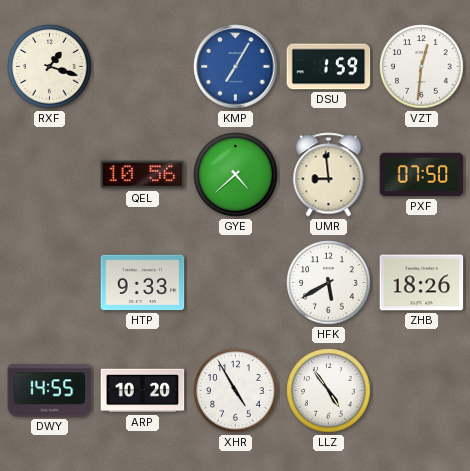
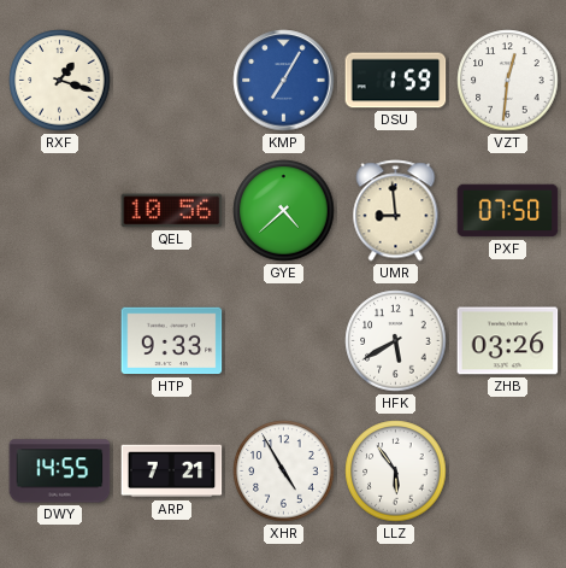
ZHB: 18:26 -> 03:26
ARP: 10:20 -> 7:21
LLZ: 4:54 -> 5:54
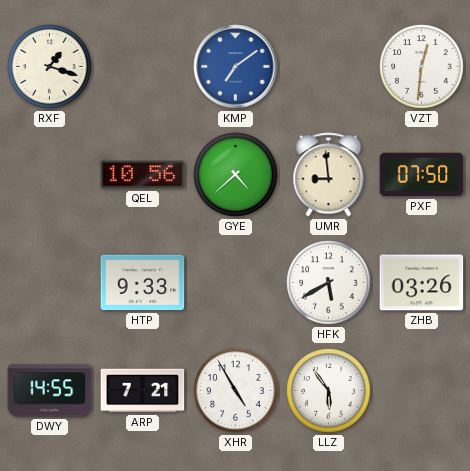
KMP: 7:05 -> 7:09
DSU: 1:59 -> none
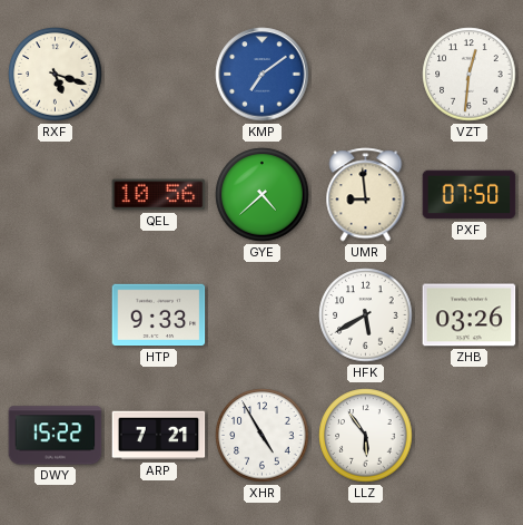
RXF: 1:18 -> 5:18
DWY: 14:55 -> 15:22
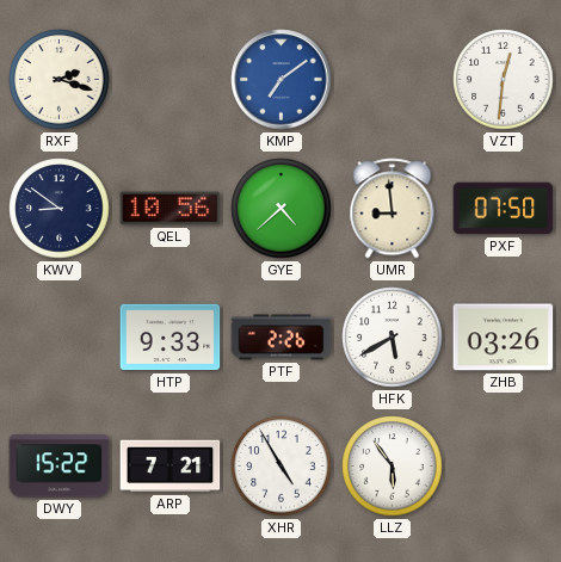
RXF: 5:18 -> 2:18
KWV: none -> 8:51
PTF: none -> 2:26
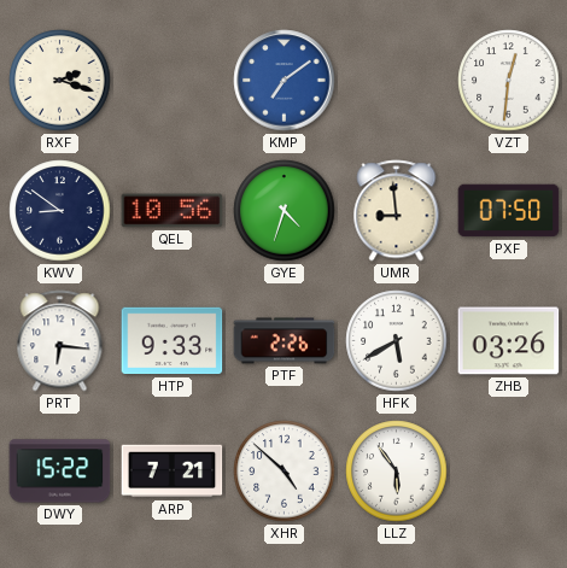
GYE: 4:38 -> 4:33
PRT: none -> 6:16
XHR: 4:55 -> 4:52
